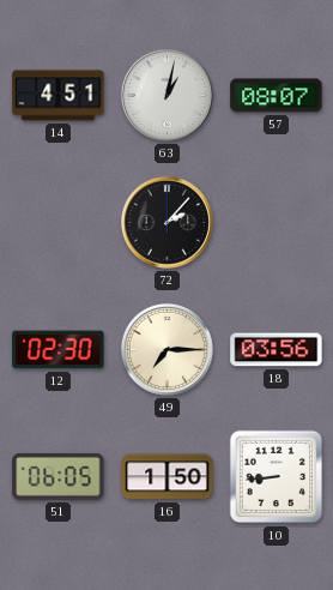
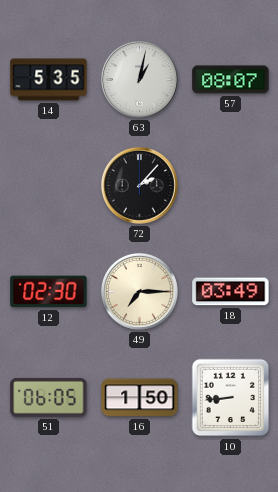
14: 4:51 -> 5:35
18: 03:56 -> 03:49
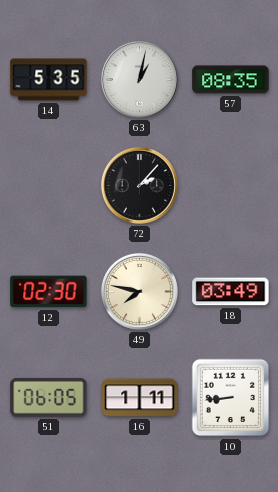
57: 08:07 -> 08:35
49: 7:15 -> 7:47
16: 1:50 -> 1:11
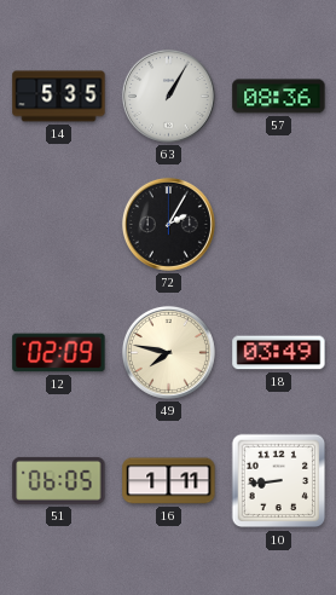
63: 1:02 -> 1:05
57: 08:35 -> 08:36
72: 2:07 -> 2:05
12: 02:30 -> 02:09
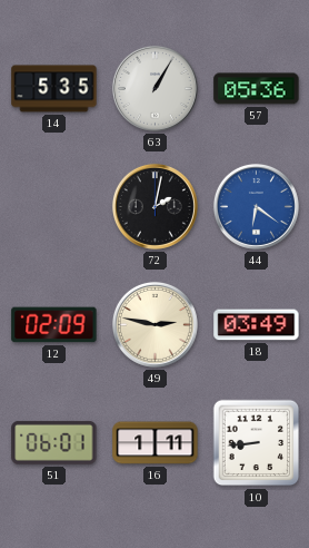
57: 08:36 -> 05:36
72: 2:05 -> 2:02
44: none -> 6:21
49: 7:47 -> 2:47
51: 06:05 -> 06:01
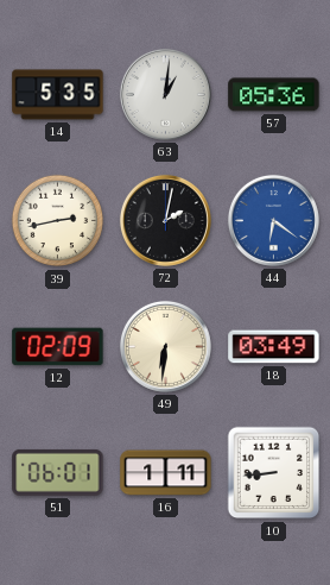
63: 1:05 -> 1:01
39: none -> 2:43
49: 2:47 -> 6:31
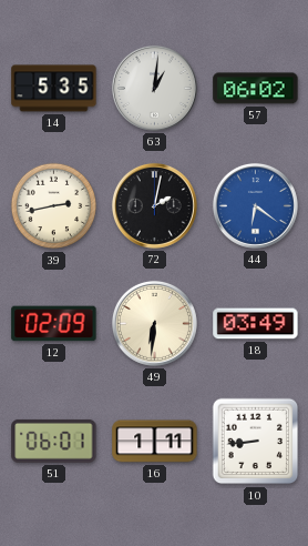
57: 05:36 -> 06:02
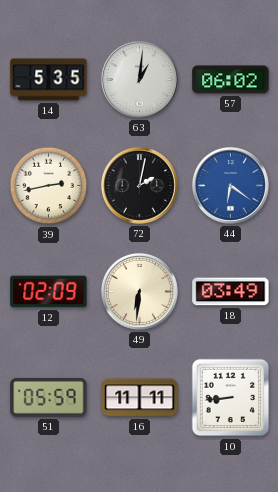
51: 06:01 -> 05:59
16: 1:11 -> 11:11
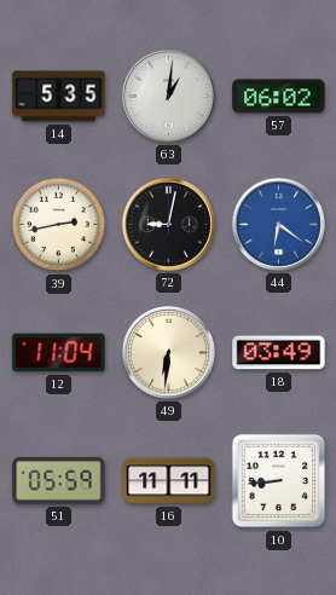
72: 2:02 -> 9:02
12: 02:09 -> 11:04
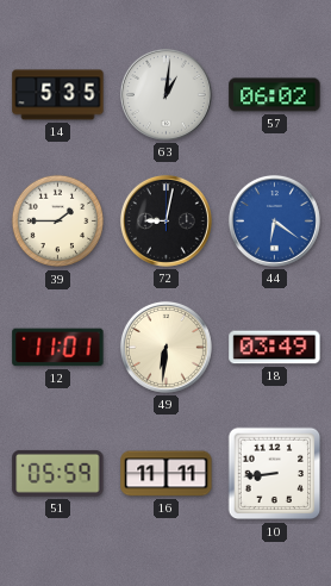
39: 2:43 -> 1:45
12: 11:04 -> 11:01
